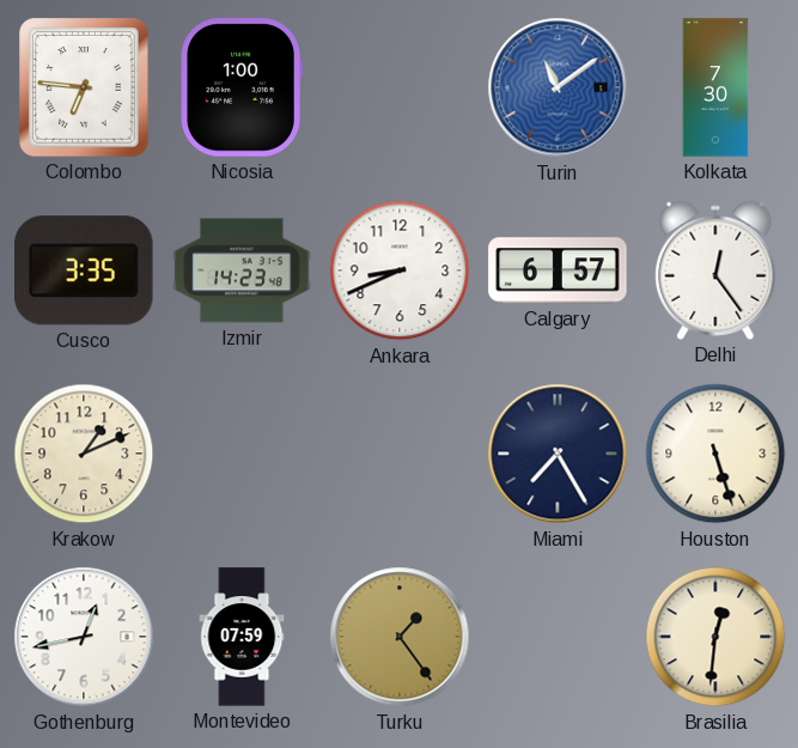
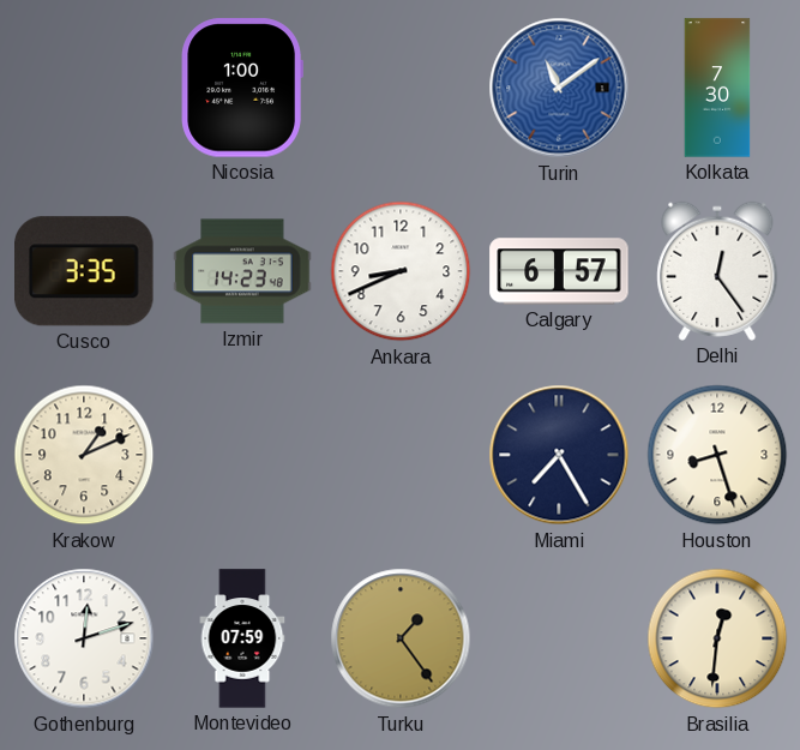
Colombo: 6:46 -> none
Houston: 5:27 -> 8:27
Gothenburg: 12:43 -> 12:12
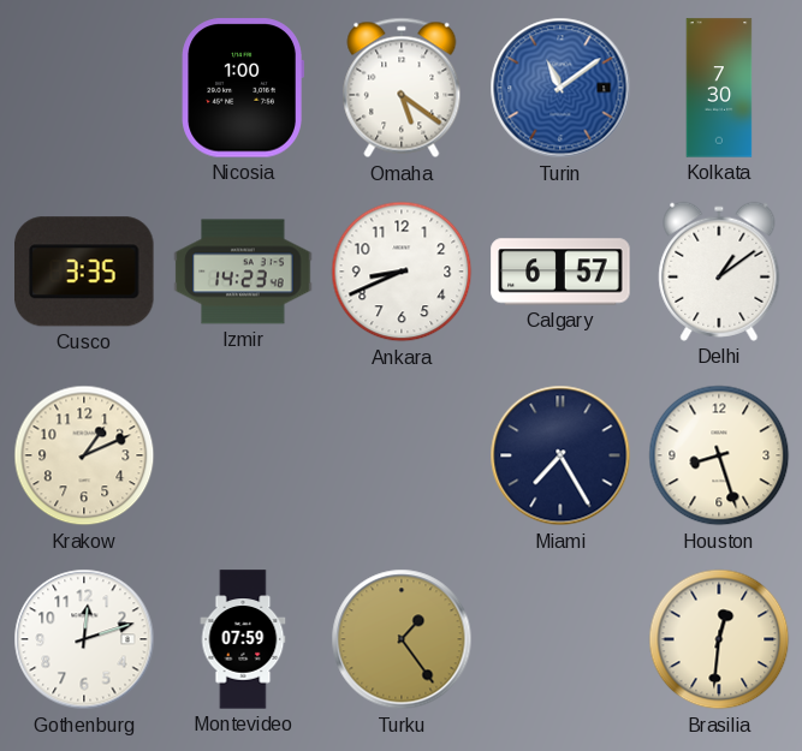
Omaha: none -> 5:21
Delhi: 12:24 -> 1:09
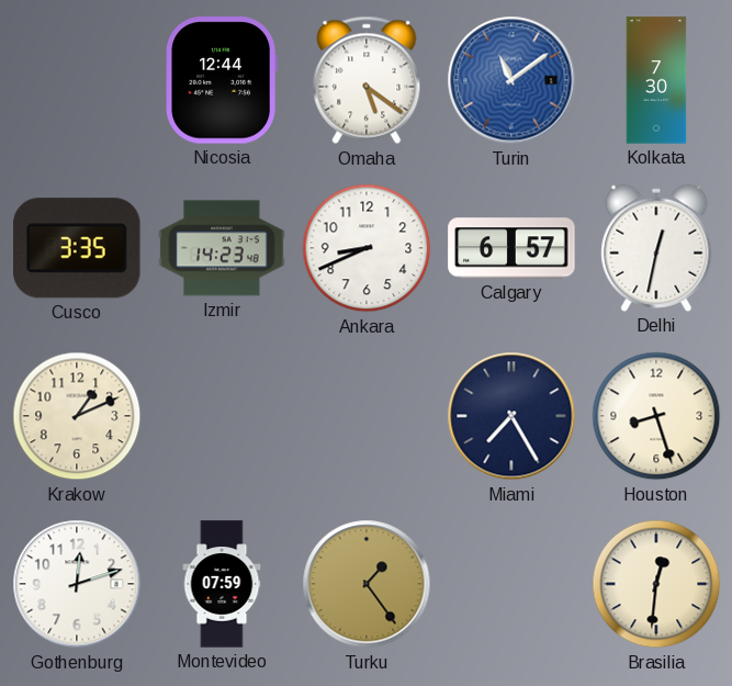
Nicosia: 1:00 -> 12:44
Delhi: 1:09 -> 12:32
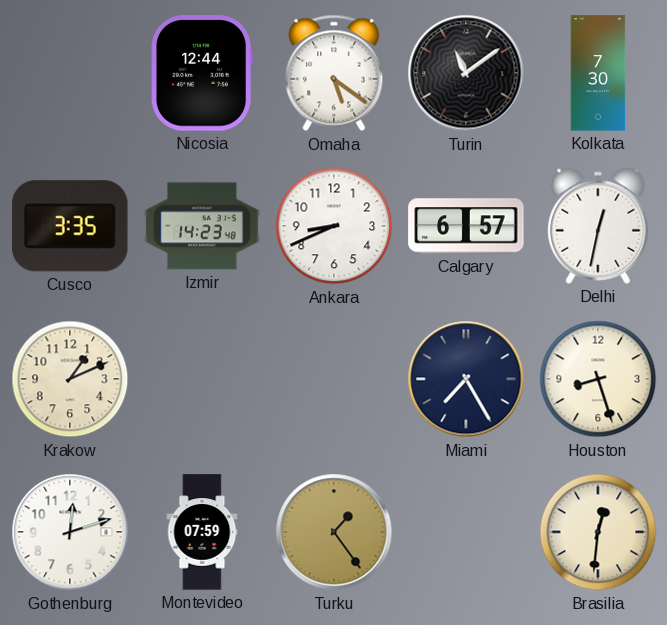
Turin dial: blue -> black
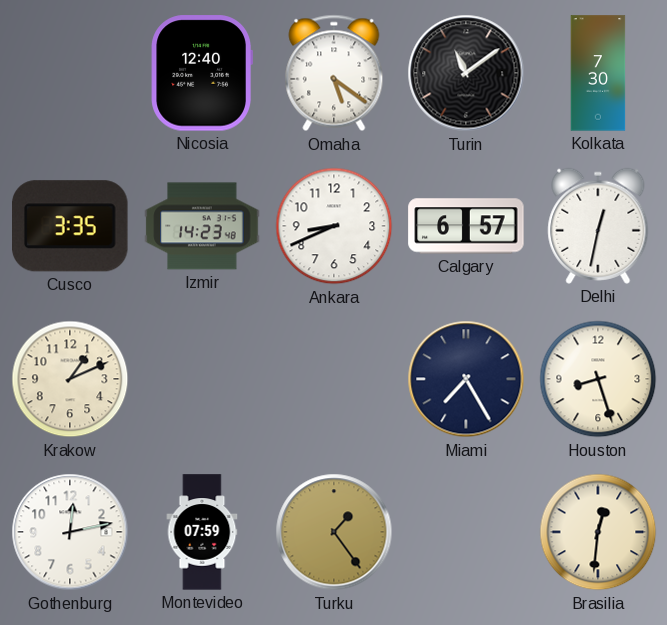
Nicosia: 12:44 -> 12:40
Gothenburg: 12:12 -> 12:13
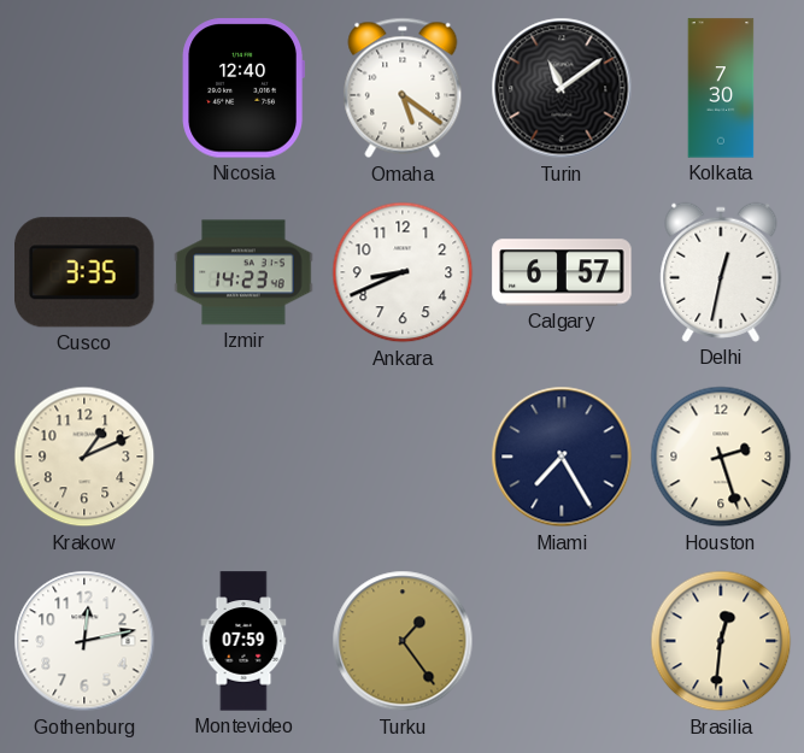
Houston: 8:27 -> 2:27
